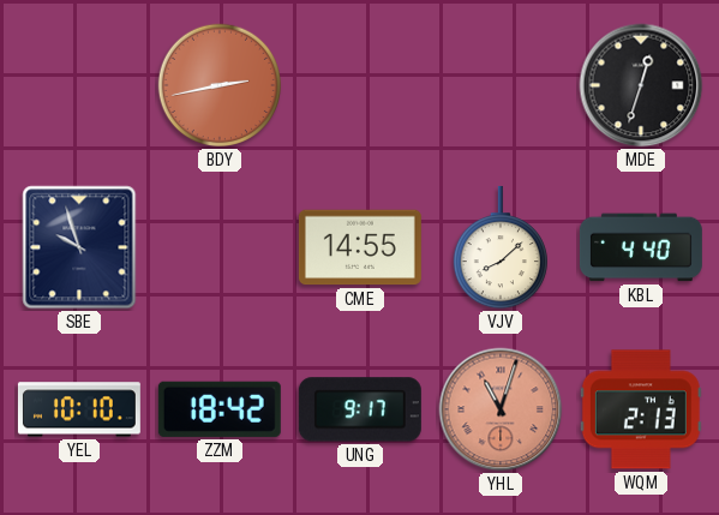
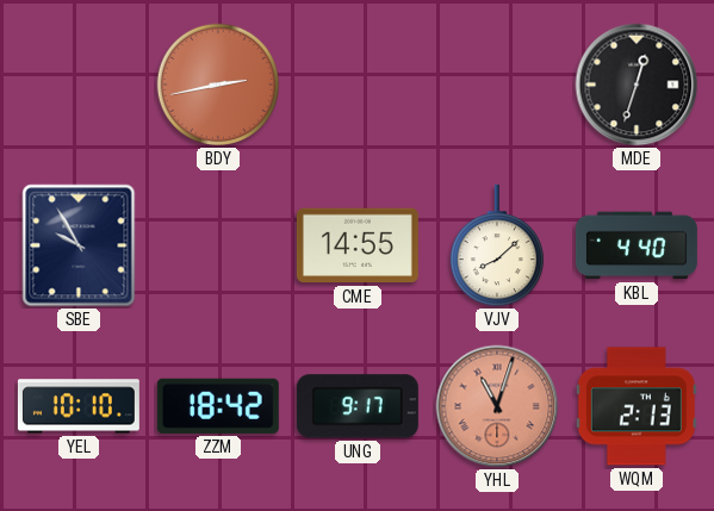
SBE: 9:57 -> 9:55
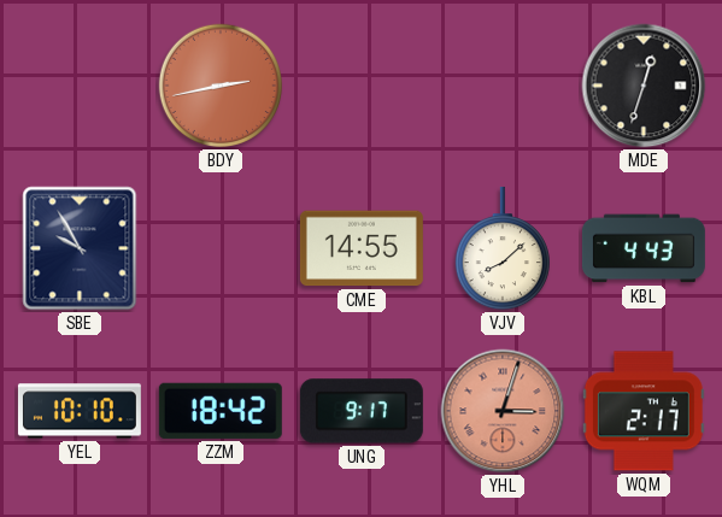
KBL: 4:40 -> 4:43
YHL: 11:03 -> 3:03
WQM: 2:13 -> 2:17
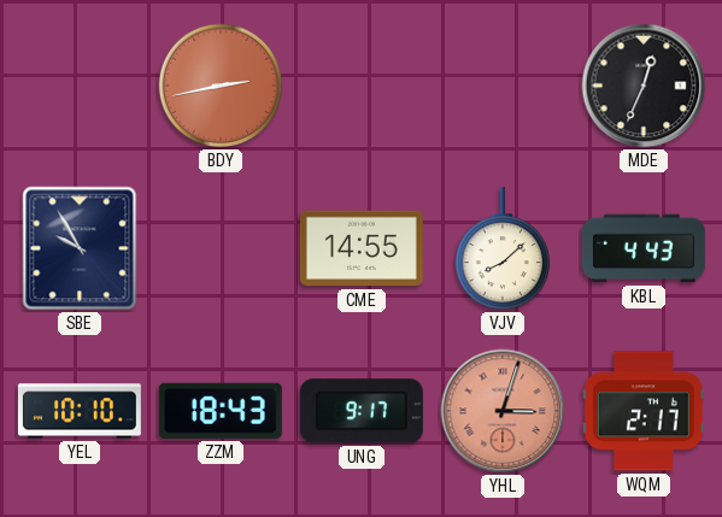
MDE: 12:33 -> 12:34
ZZM: 18:42 -> 18:43
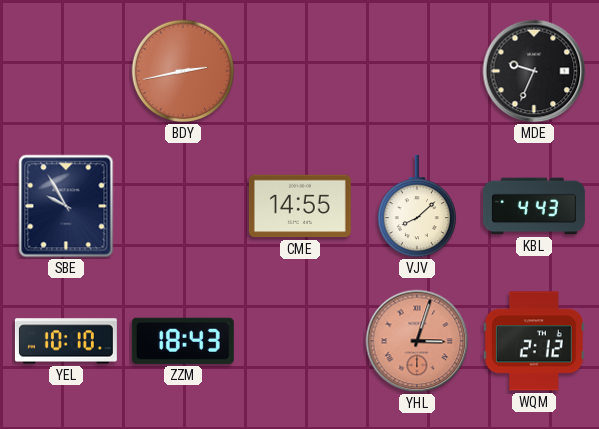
MDE: 12:34 -> 9:34
UNG: 9:17 -> none
WQM: 2:17 -> 2:12
